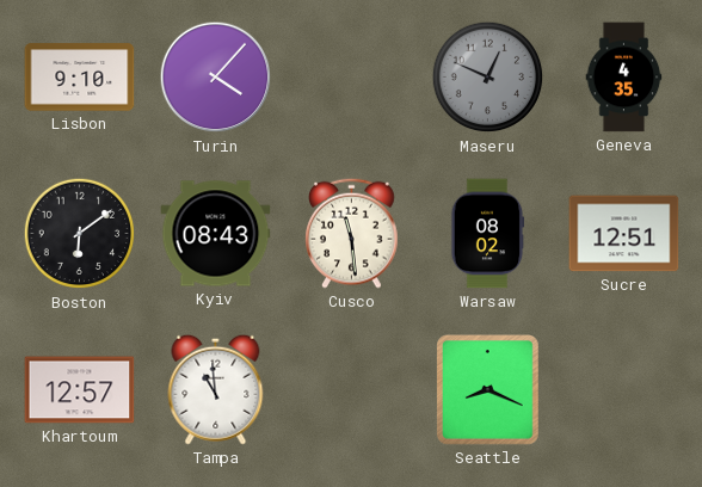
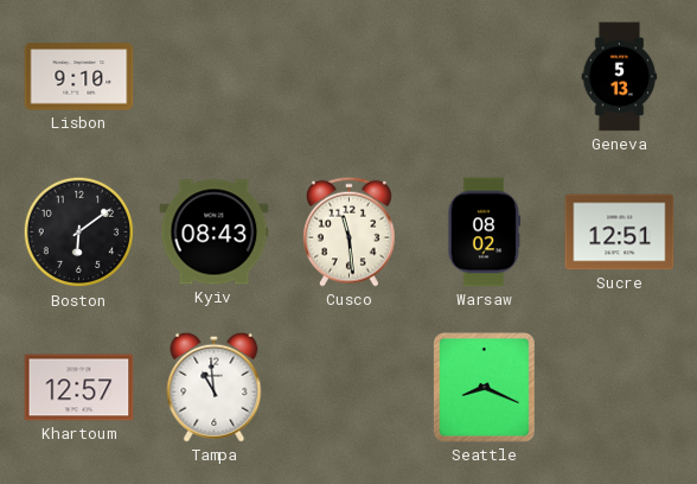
Turin: 4:07 -> none
Maseru: 12:49 -> none
Geneva: 4:35 -> 5:13
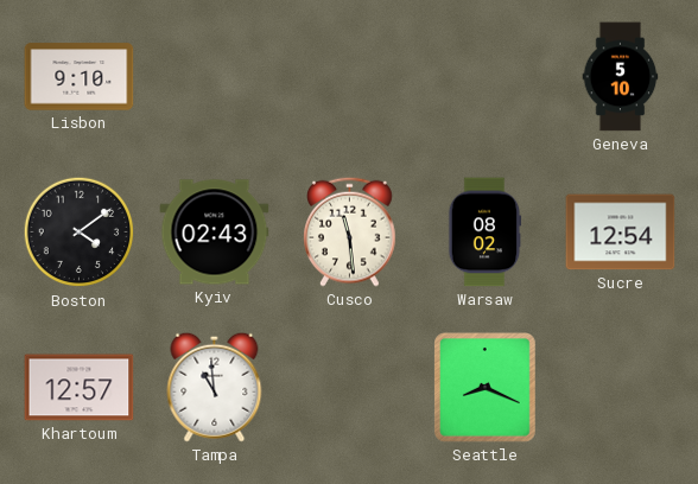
Geneva: 5:13 -> 5:10
Boston: 6:09 -> 4:09
Kyiv: 08:43 -> 02:43
Sucre: 12:51 -> 12:54
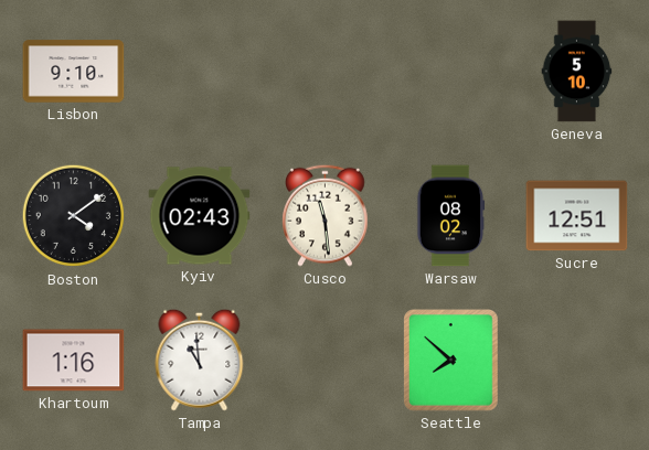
Sucre: 12:54 -> 12:51
Khartoum: 12:57 -> 1:16
Seattle: 8:19 -> 7:52
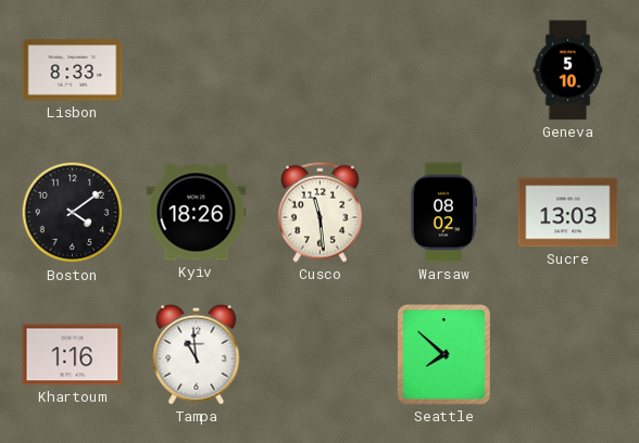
Lisbon: 9:10 -> 8:33
Kyiv: 02:43 -> 18:26
Sucre: 12:51 -> 13:03
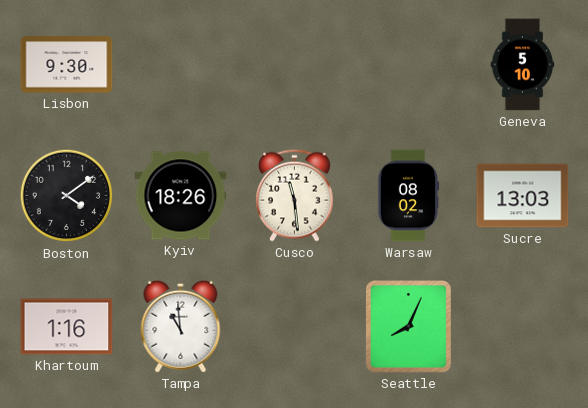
Lisbon: 8:33 -> 9:30
Seattle: 7:52 -> 8:04
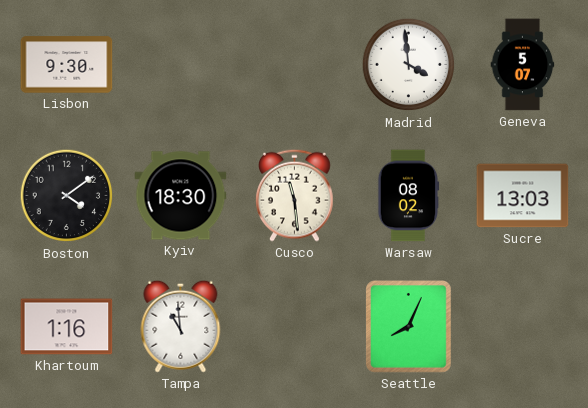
Madrid: none -> 3:59
Geneva: 5:10 -> 5:07
Kyiv: 18:26 -> 18:30
